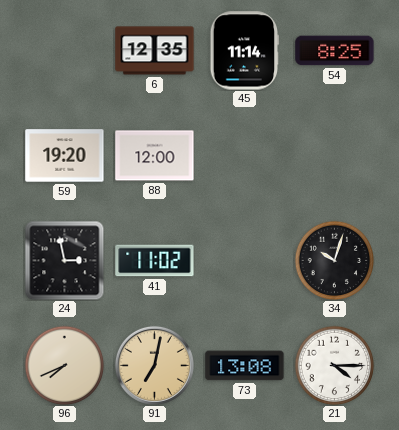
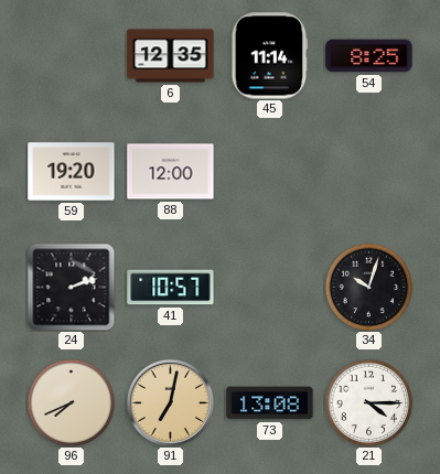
24: 2:58 -> 2:12
41: 11:02 -> 10:57
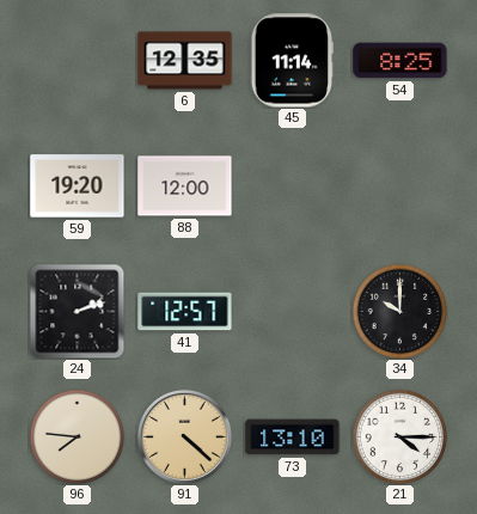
41: 10:57 -> 12:57
34: 10:03 -> 10:00
96: 7:41 -> 7:46
91: 7:02 -> 4:22
73: 13:08 -> 13:10
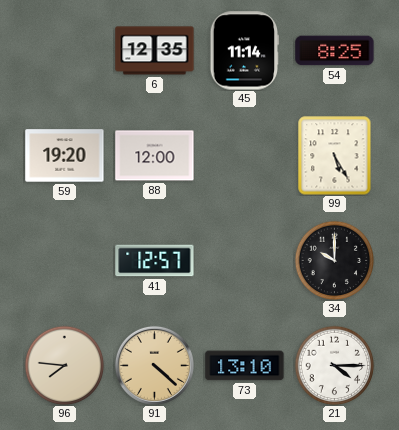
99: none -> 5:25
24: 2:12 -> none
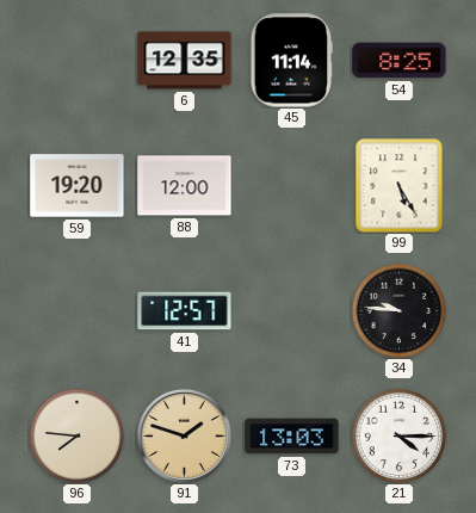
34: 10:00 -> 9:46
91: 4:22 -> 1:48
73: 13:10 -> 13:03
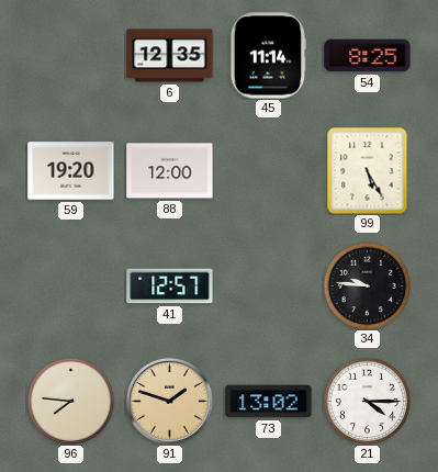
73: 13:03 -> 13:02
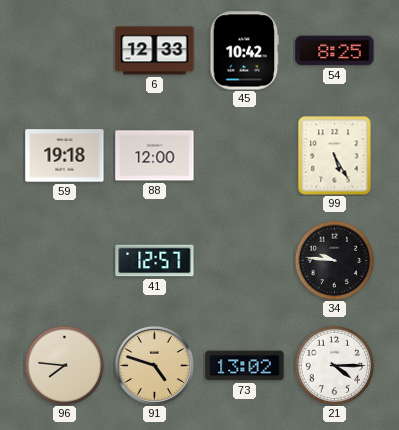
6: 12:35 -> 12:33
45: 11:14 -> 10:42
59: 19:20 -> 19:18
91: 1:48 -> 4:48
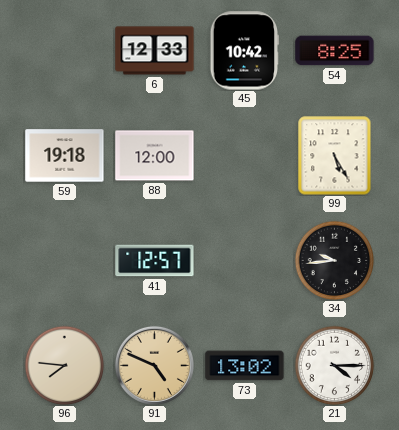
34: 9:46 -> 9:44
91: 4:48 -> 4:49
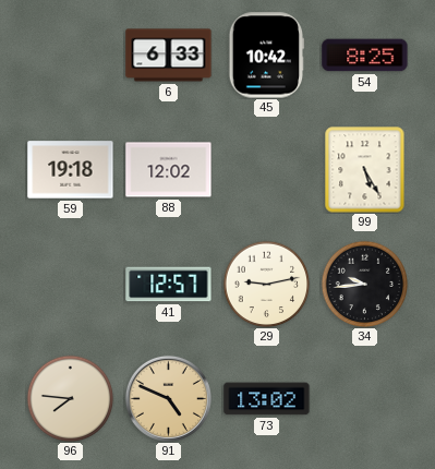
6: 12:33 -> 6:33
88: 12:00 -> 12:02
29: none -> 9:13
21: 4:15 -> none
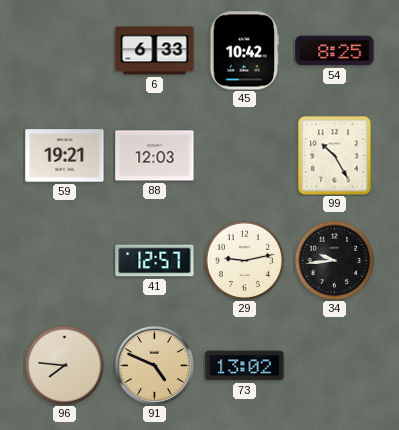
59: 19:18 -> 19:21
88: 12:02 -> 12:03
99: 5:25 -> 10:25
